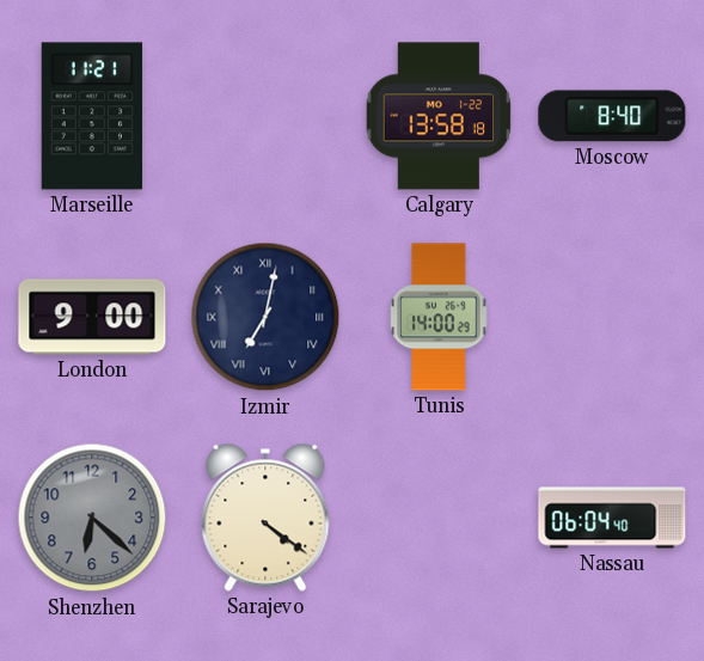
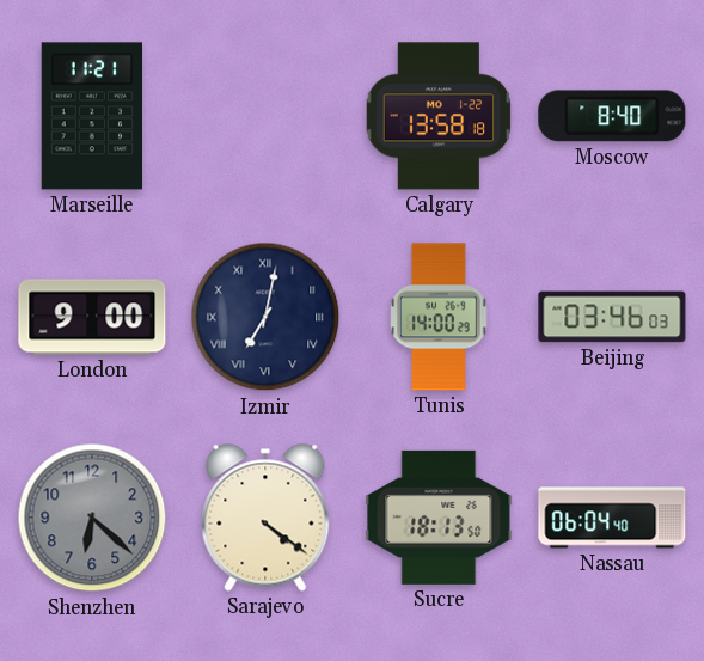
Beijing: none -> 03:46
Sucre: none -> 18:13
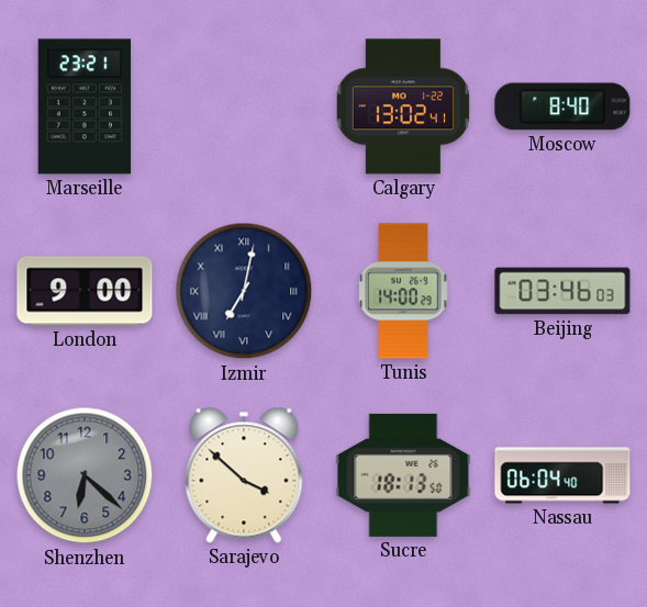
Marseille: 11:21 -> 23:21
Calgary: 13:58 -> 13:02
Sarajevo: 4:21 -> 3:52
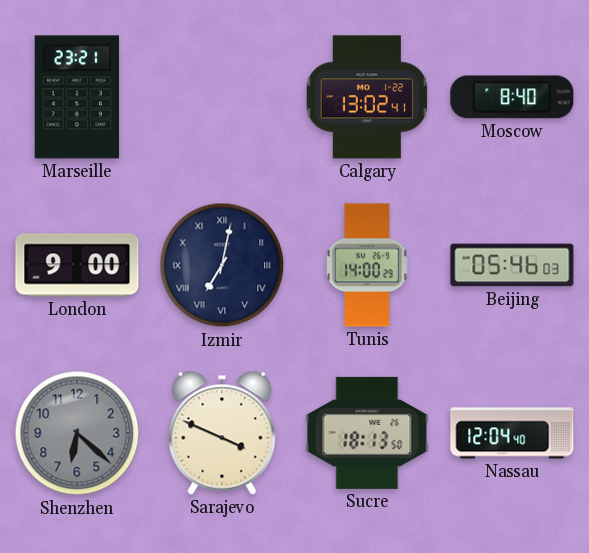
Beijing: 03:46 -> 05:46
Sarajevo: 3:52 -> 3:49
Nassau: 06:04 -> 12:04
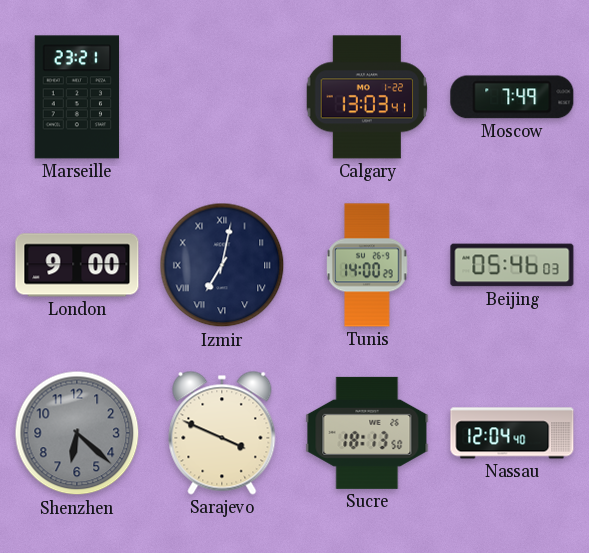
Calgary: 13:02 -> 13:03
Moscow: 8:40 -> 7:49
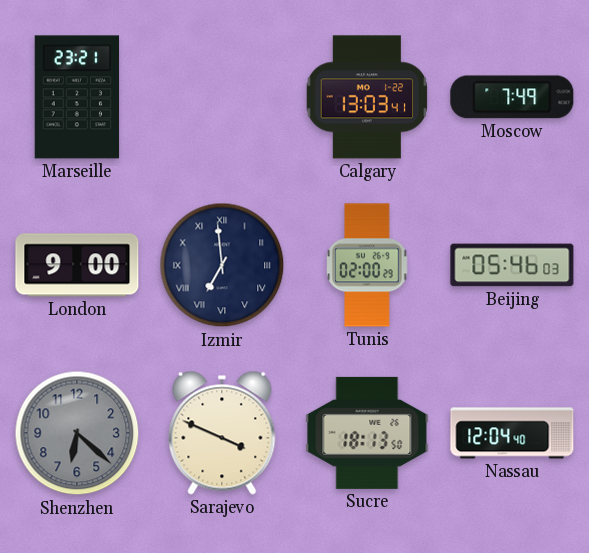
Izmir: 7:02 -> 6:59
Tunis: 14:00 -> 02:00
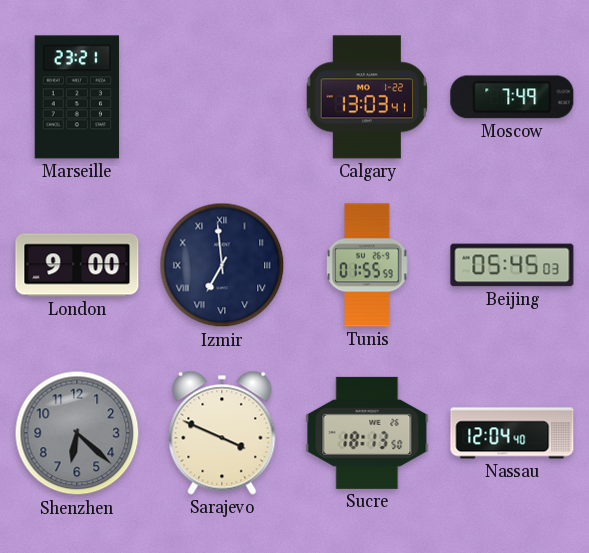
Tunis: 02:00 -> 01:55
Beijing: 05:46 -> 05:45
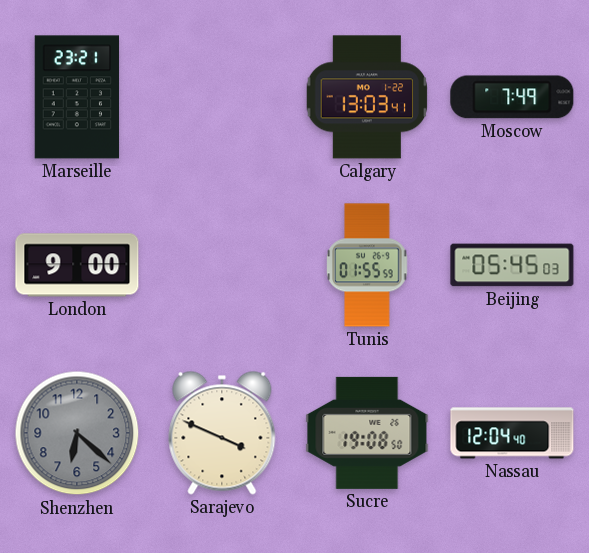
Izmir: 6:59 -> none
Sucre: 18:13 -> 19:08
